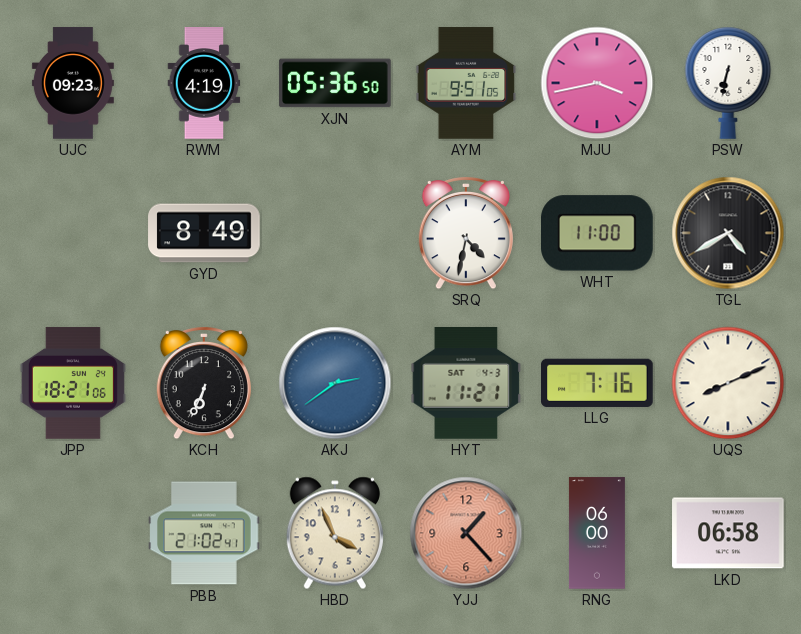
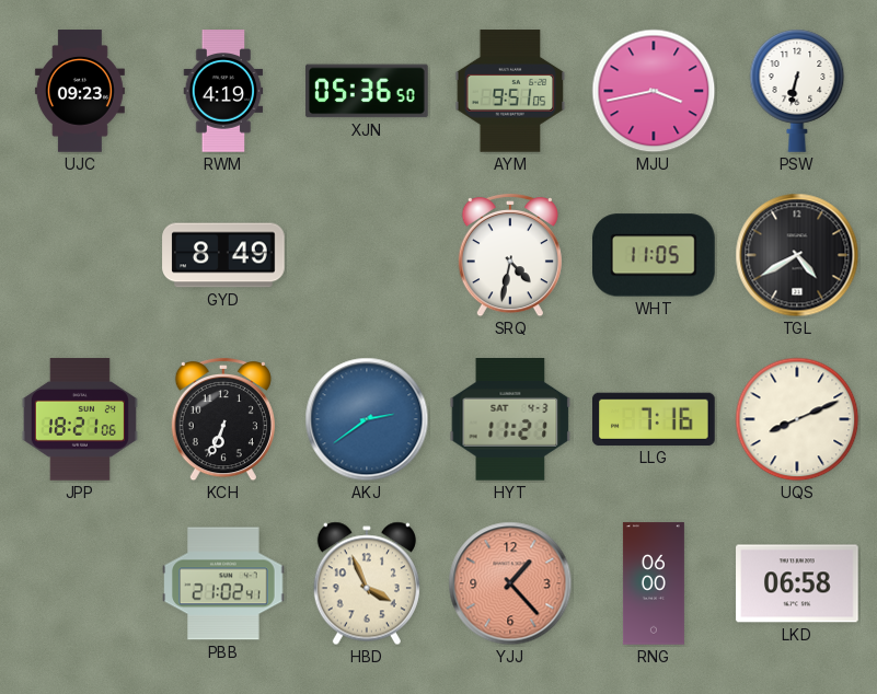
WHT: 11:00 -> 11:05
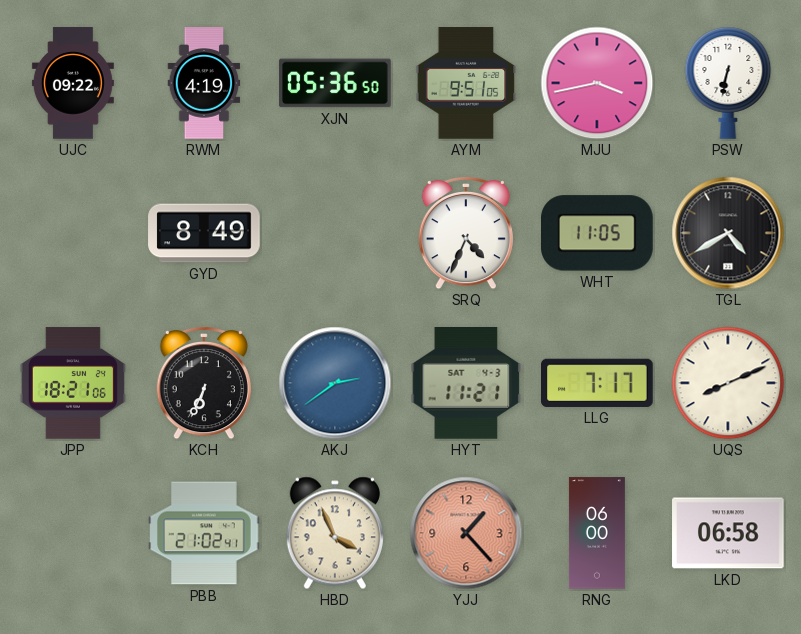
UJC: 09:23 -> 09:22
SRQ: 4:32 -> 4:34
LLG: 7:16 -> 7:17
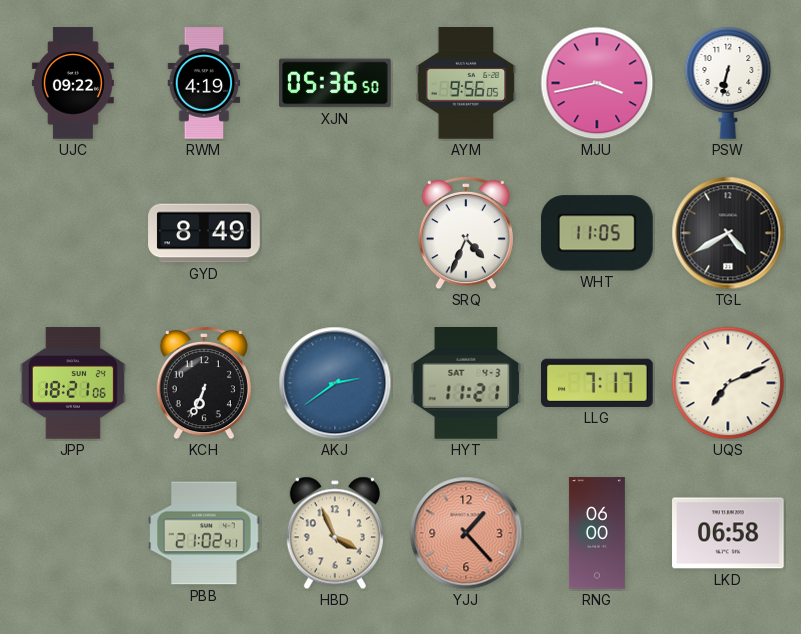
AYM: 9:51 -> 9:56
UQS: 8:11 -> 7:11
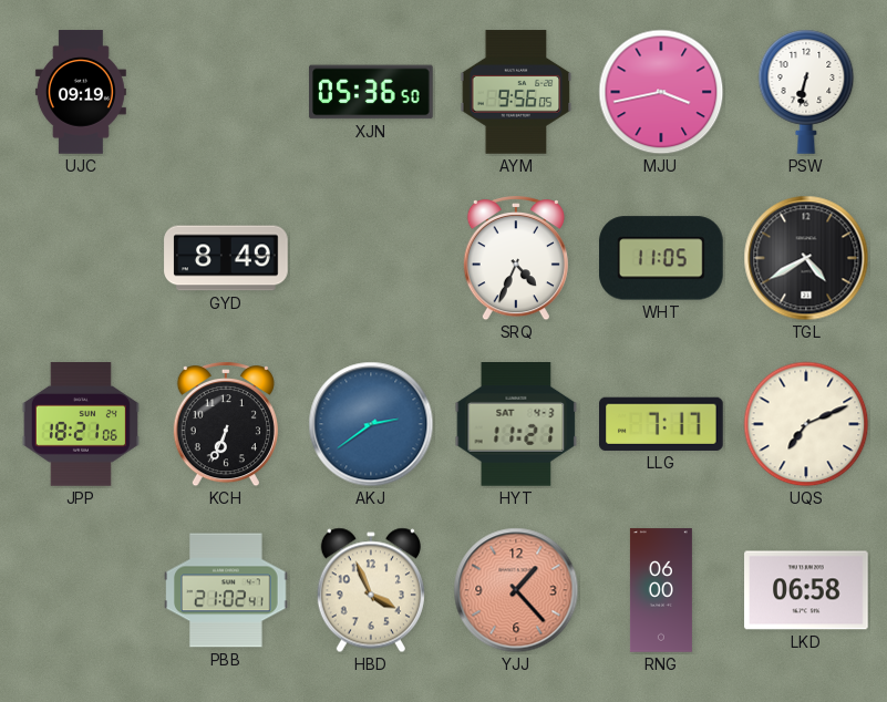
UJC: 09:22 -> 09:19
RWM: 4:19 -> none
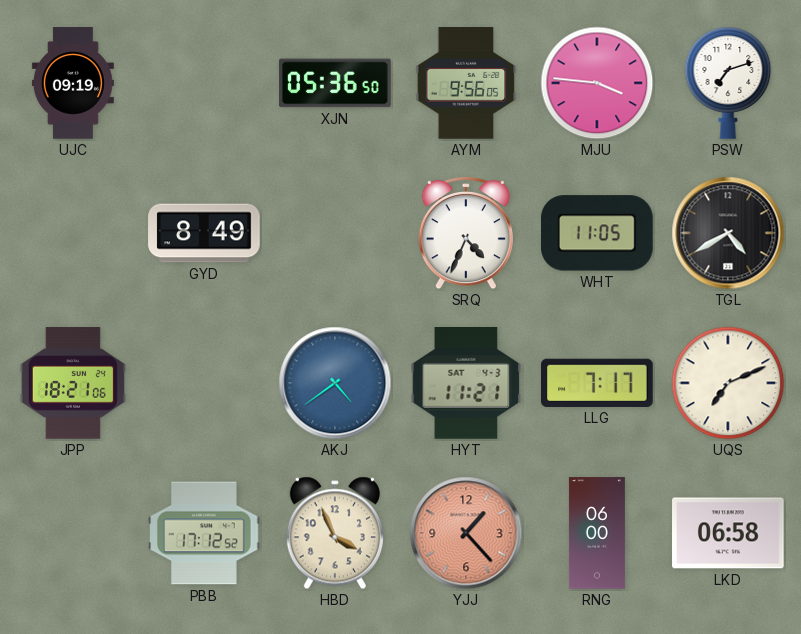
MJU: 3:43 -> 3:46
PSW: 6:32 -> 7:12
KCH: 6:34 -> none
AKJ: 2:39 -> 4:39
PBB: 21:02 -> 17:12
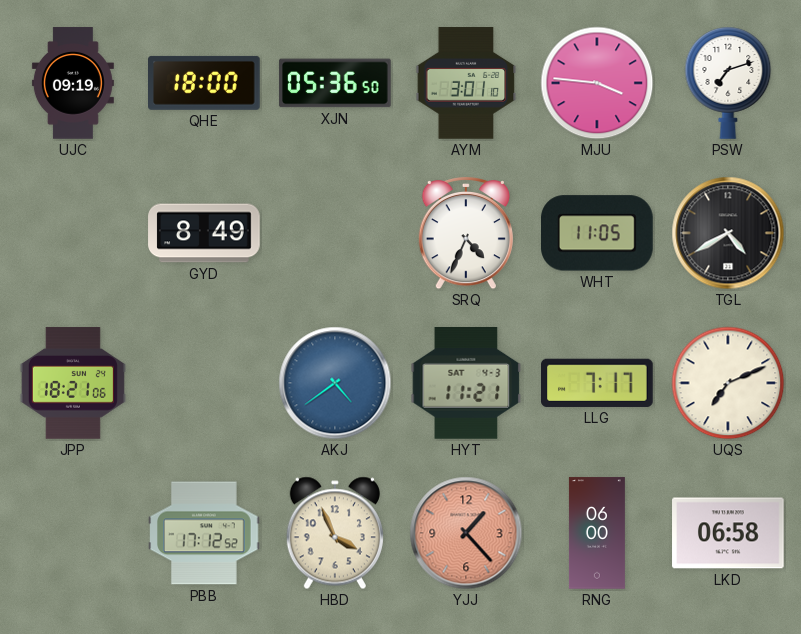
QHE: none -> 18:00
AYM: 9:56 -> 3:01
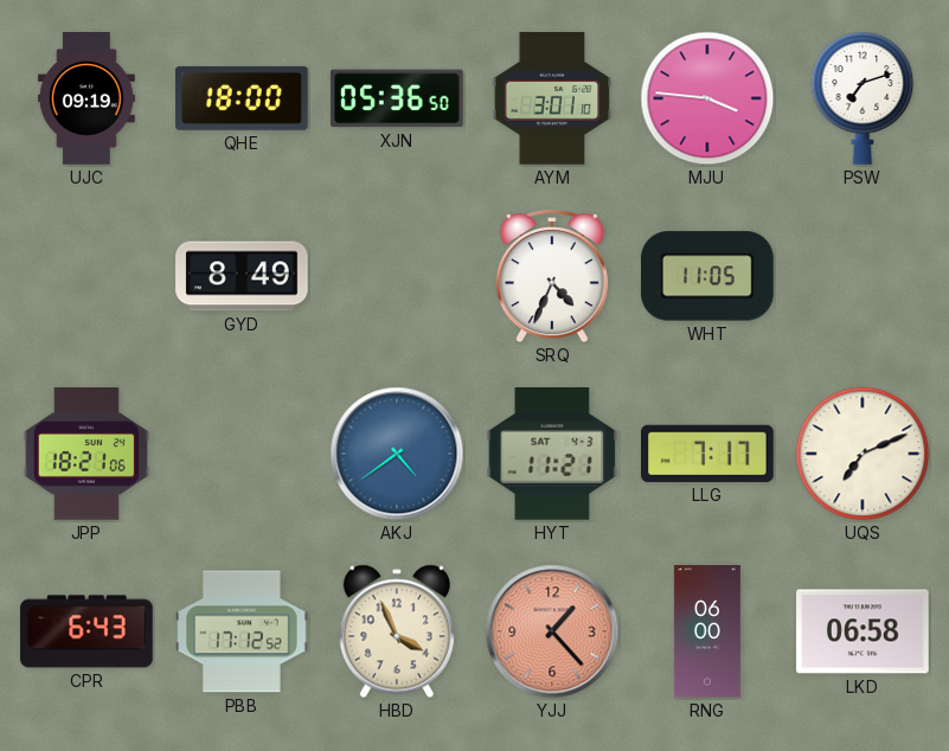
TGL: 4:40 -> none
CPR: none -> 6:43
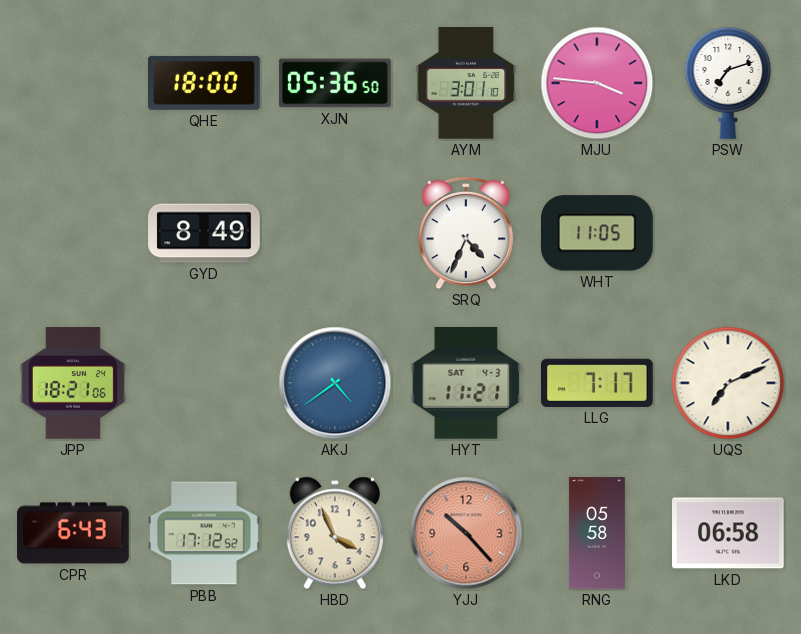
UJC: 09:19 -> none
YJJ: 1:23 -> 10:23
RNG: 06:00 -> 05:58
